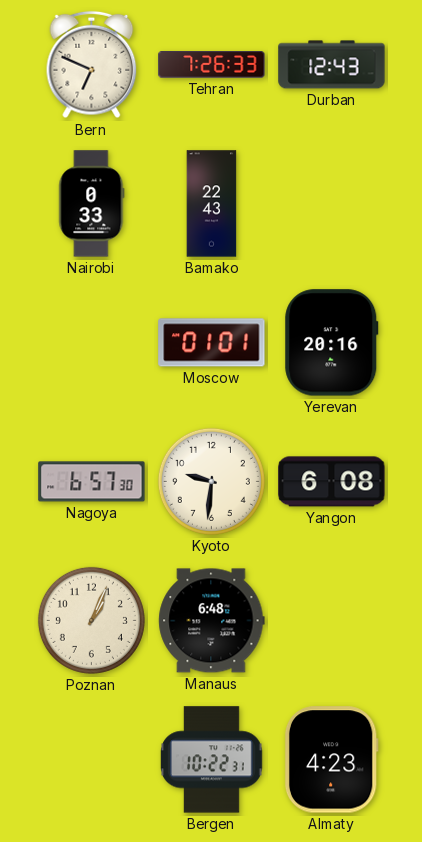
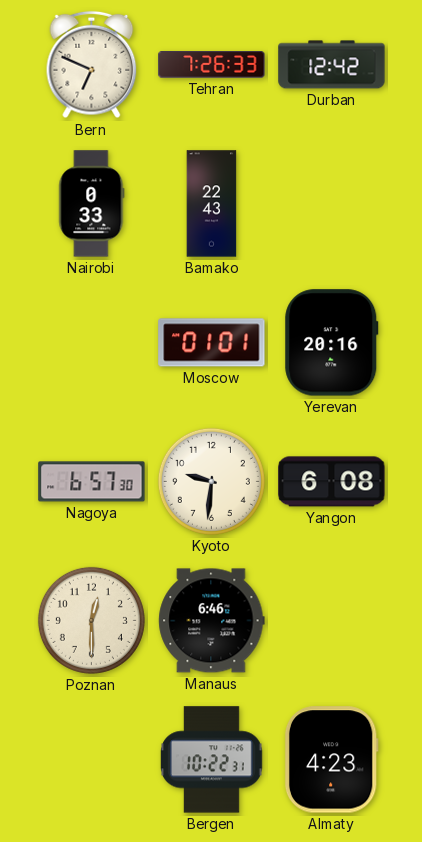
Durban: 12:43 -> 12:42
Poznan: 1:04 -> 12:30
Manaus: 6:48 -> 6:46
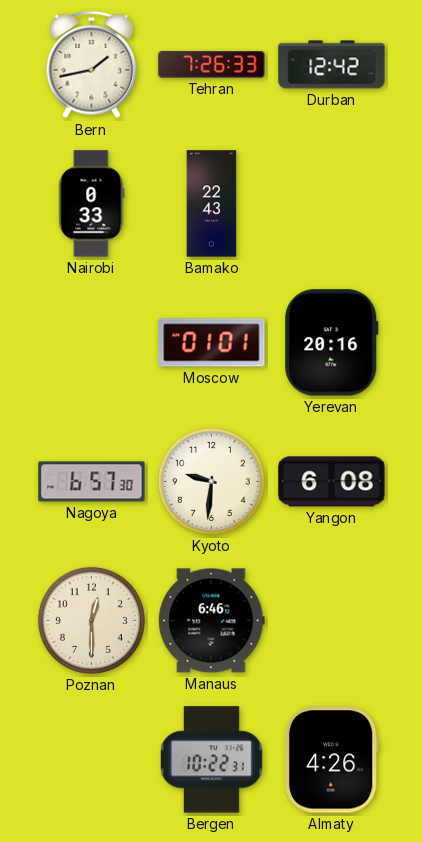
Bern: 6:49 -> 1:43
Almaty: 4:23 -> 4:26
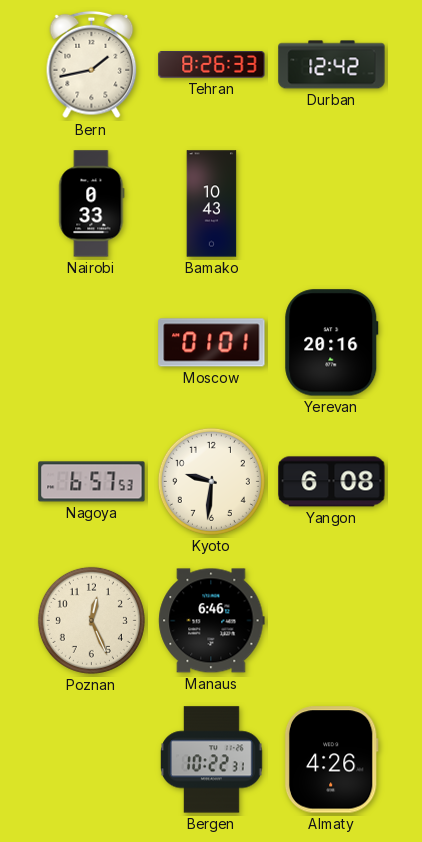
Tehran: 7:26 -> 8:26
Bamako: 22:43 -> 10:43
Nagoya: 6:57:30 -> 6:57:53
Poznan: 12:30 -> 12:26
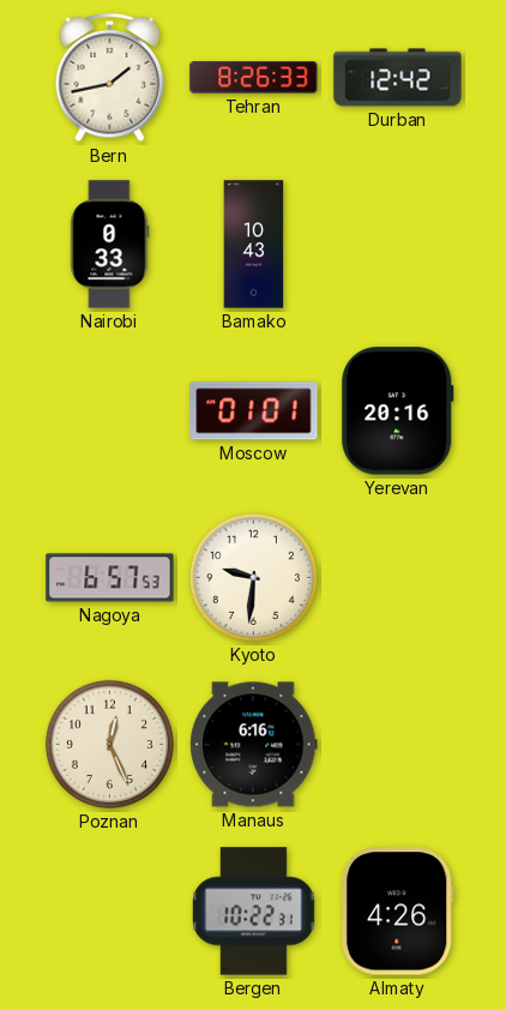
Yangon: 6:08 -> none
Manaus: 6:46 -> 6:16
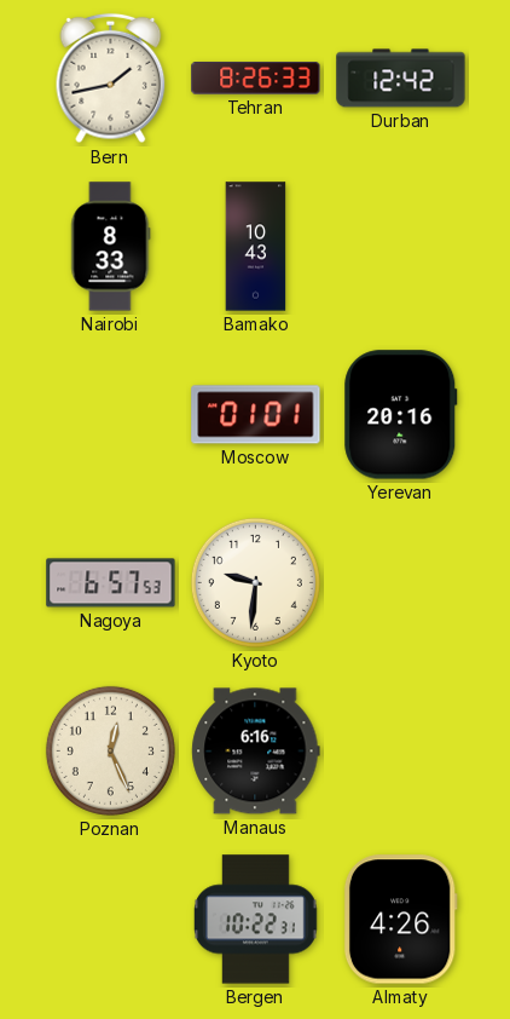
Nairobi: 0:33 -> 8:33
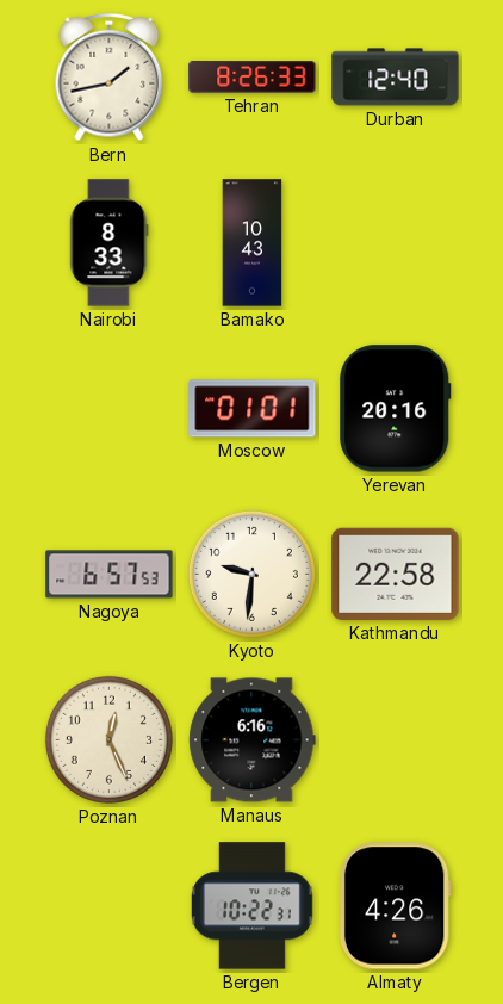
Durban: 12:42 -> 12:40
Kathmandu: none -> 22:58
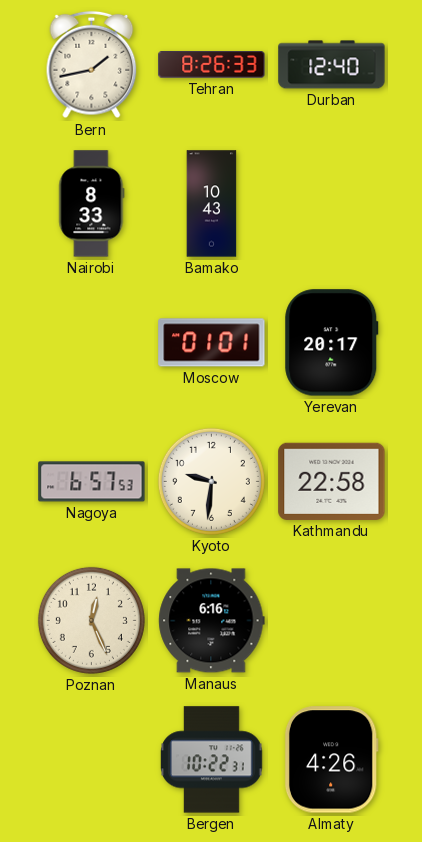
Yerevan: 20:16 -> 20:17
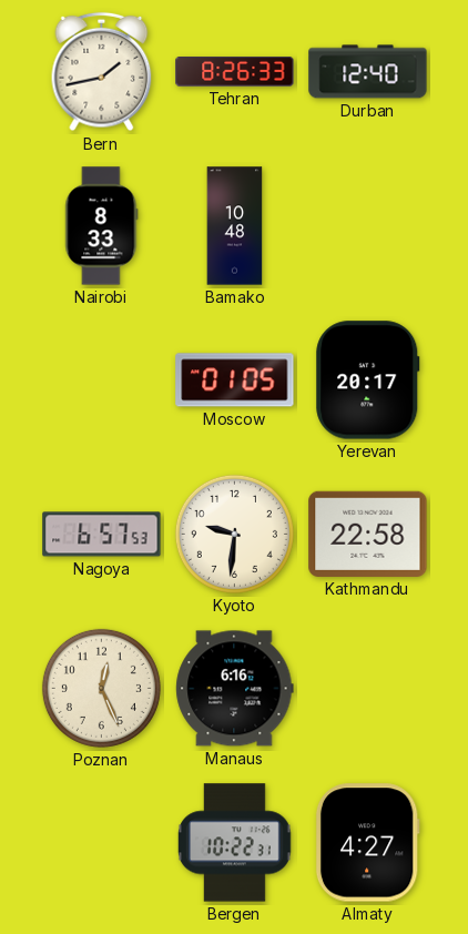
Bamako: 10:43 -> 10:48
Moscow: 01:01 -> 01:05
Almaty: 4:26 -> 4:27
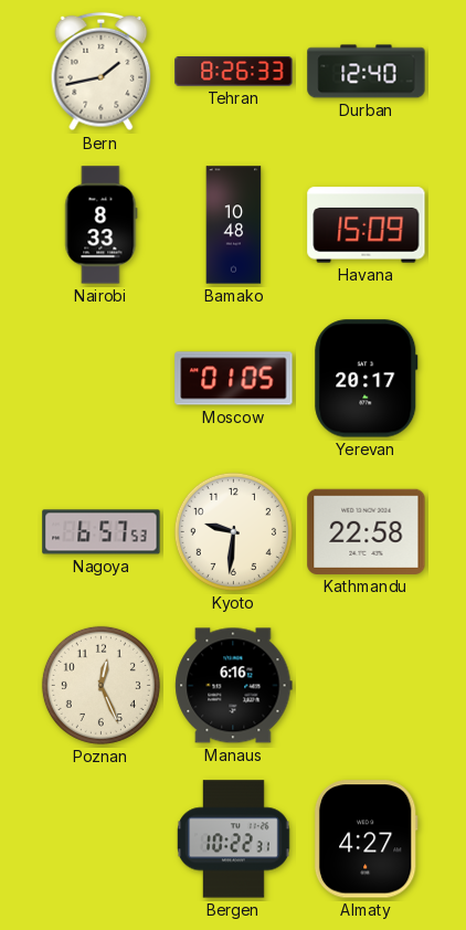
Havana: none -> 15:09
